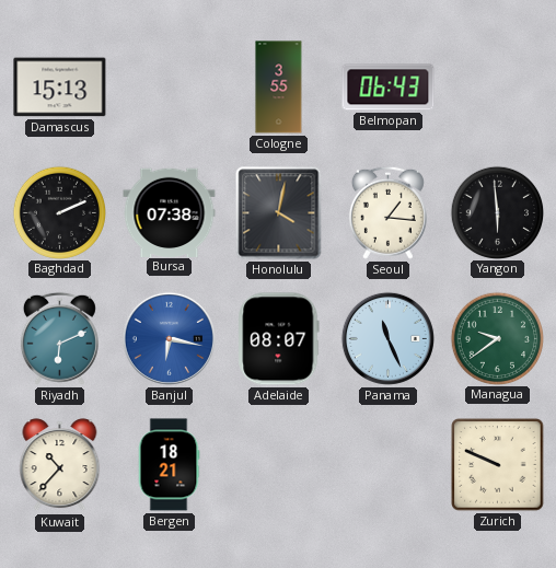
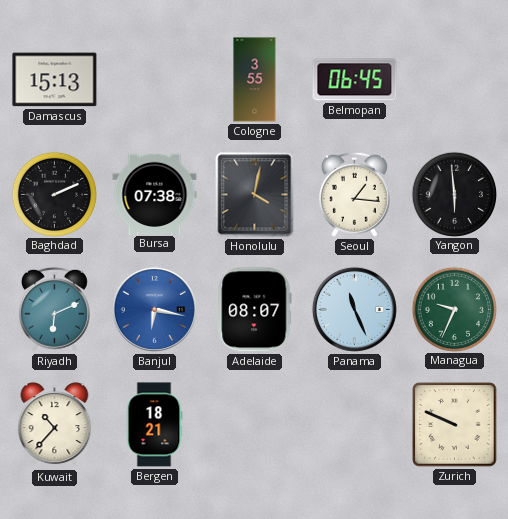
Belmopan: 06:43 -> 06:45
Managua: 9:39 -> 9:34
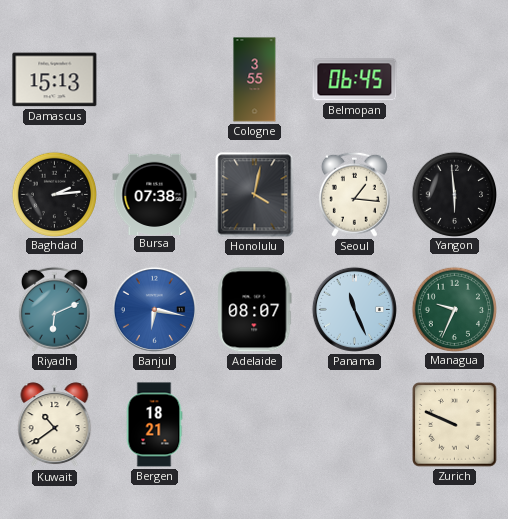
Baghdad: 2:11 -> 2:14
Kuwait: 10:37 -> 10:39
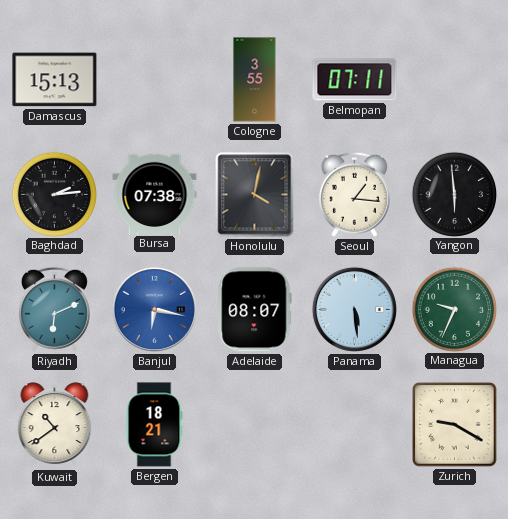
Belmopan: 06:45 -> 07:11
Panama: 11:26 -> 5:29
Zurich: 9:49 -> 9:20
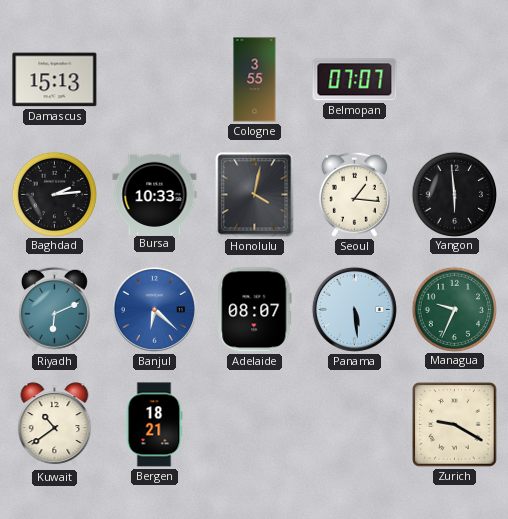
Belmopan: 07:11 -> 07:07
Bursa: 07:38 -> 10:33
Banjul: 6:17 -> 6:22
